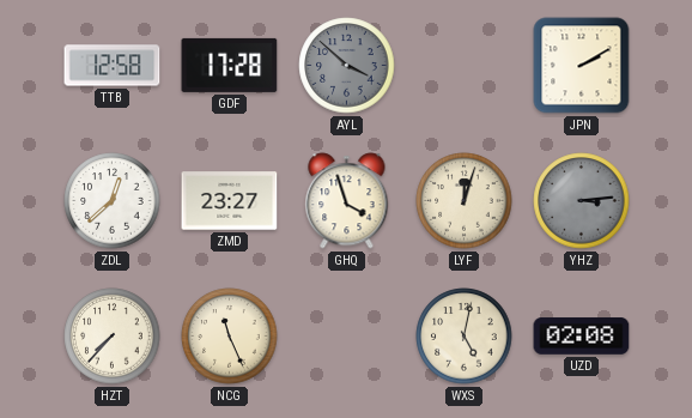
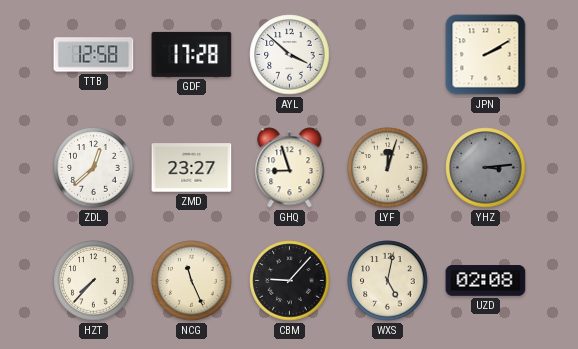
AYL dial: grey -> white
GHQ: 3:57 -> 8:57
CBM: none -> 9:07
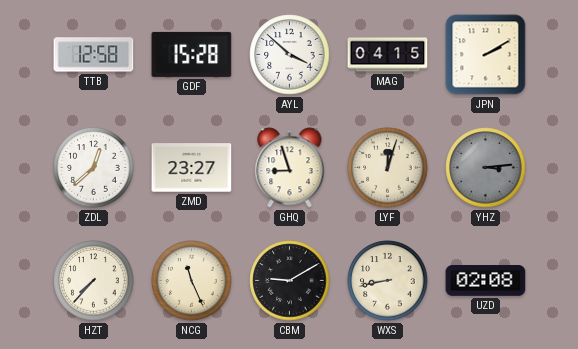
GDF: 17:28 -> 15:28
MAG: none -> 04:15
CBM: 9:07 -> 9:10
WXS: 5:02 -> 8:43
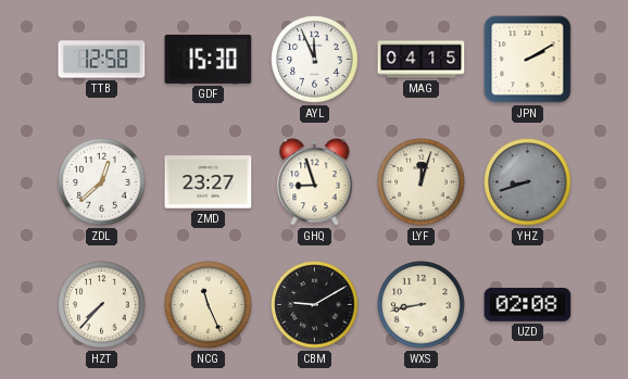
GDF: 15:28 -> 15:30
AYL: 3:52 -> 11:56
YHZ: 3:14 -> 8:42
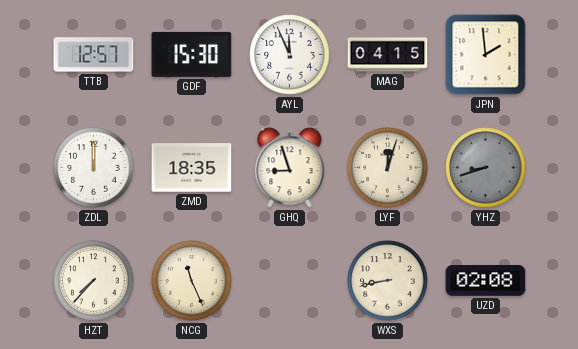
TTB: 12:58 -> 12:57
JPN: 2:10 -> 1:59
ZDL: 12:38 -> 12:00
ZMD: 23:27 -> 18:35
CBM: 9:10 -> none
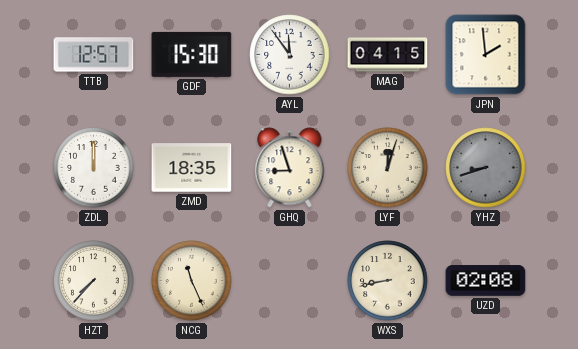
AYL: 11:56 -> 11:54
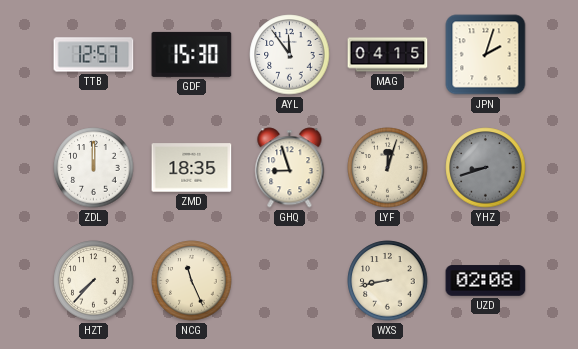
JPN: 1:59 -> 2:03
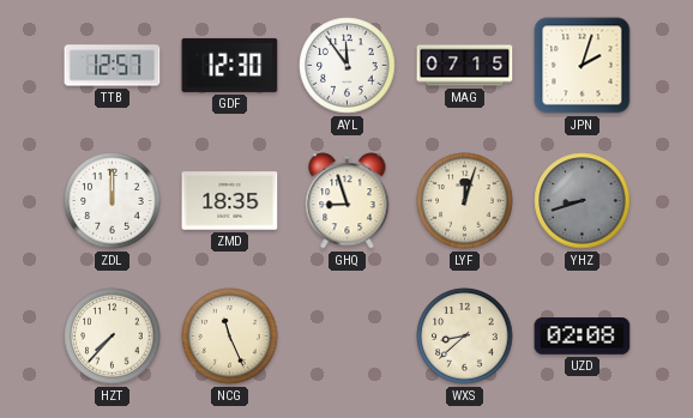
GDF: 15:30 -> 12:30
MAG: 04:15 -> 07:15
WXS: 8:43 -> 8:38
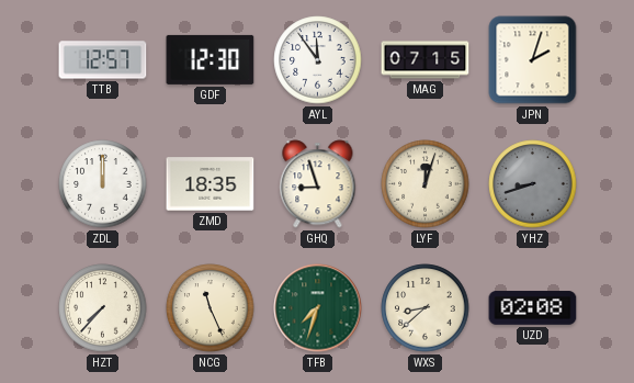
TFB: none -> 7:33
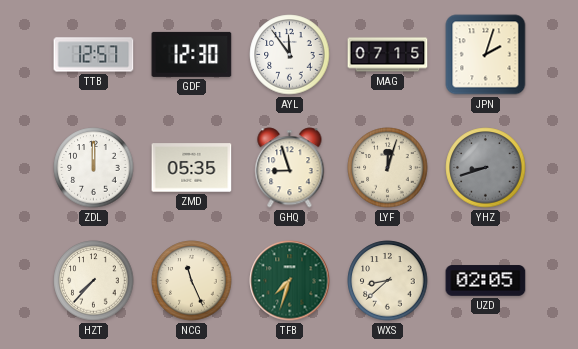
ZMD: 18:35 -> 05:35
UZD: 02:08 -> 02:05
